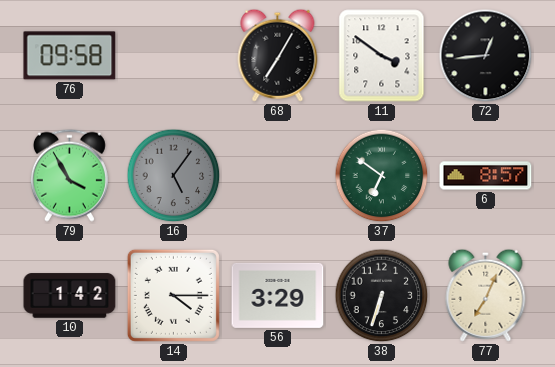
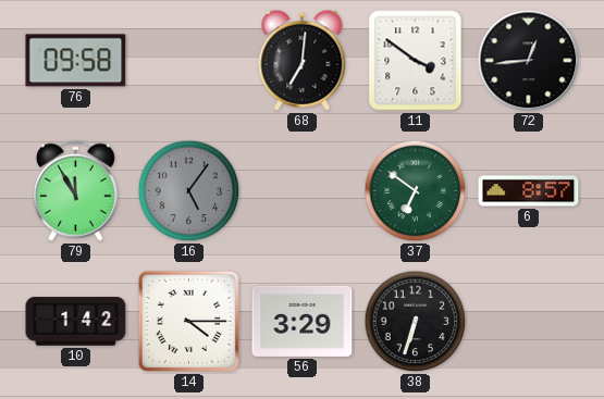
68: 7:05 -> 7:01
79: 3:55 -> 11:55
77: 7:04 -> none
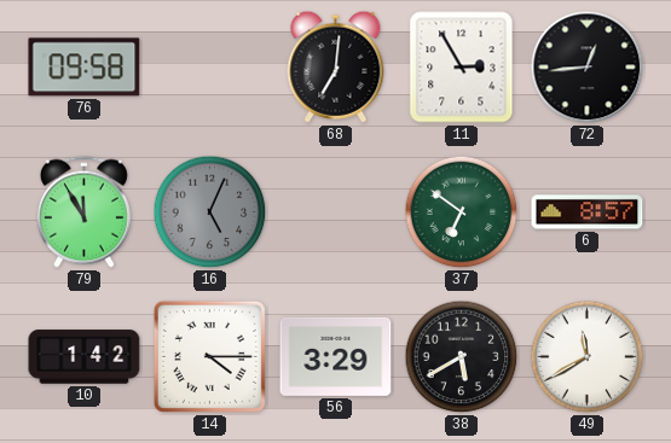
11: 3:51 -> 2:55
16: 5:06 -> 5:04
38: 6:33 -> 5:40
49: none -> 11:40
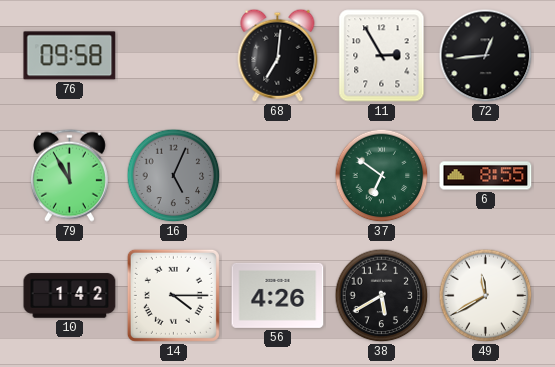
6: 8:57 -> 8:55
56: 3:29 -> 4:26
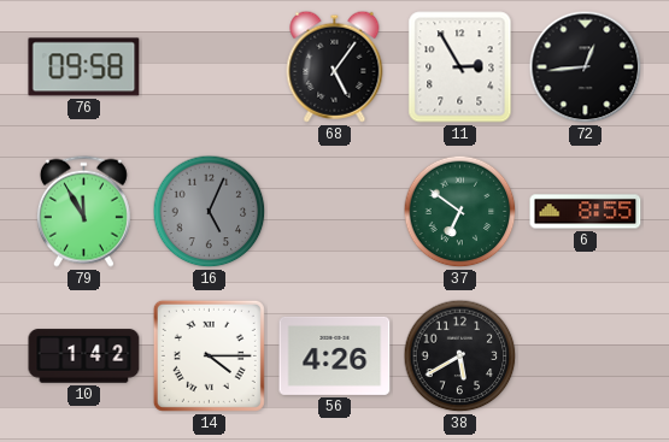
68: 7:01 -> 5:06
49: 11:40 -> none
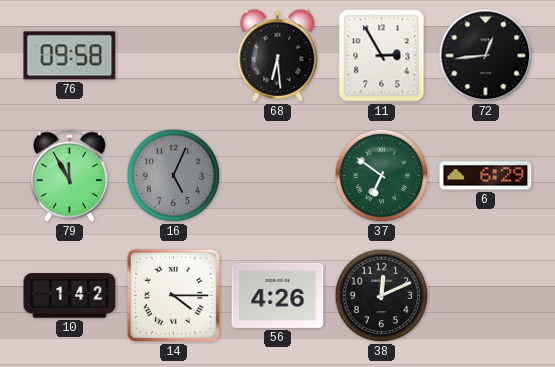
68: 5:06 -> 6:29
6: 8:55 -> 6:29
38: 5:40 -> 12:11
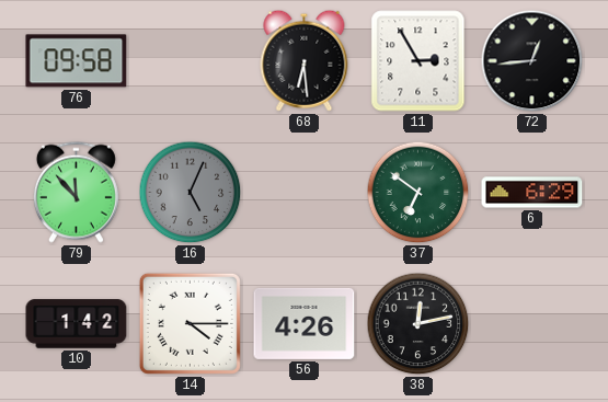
79: 11:55 -> 11:53
38: 12:11 -> 12:13
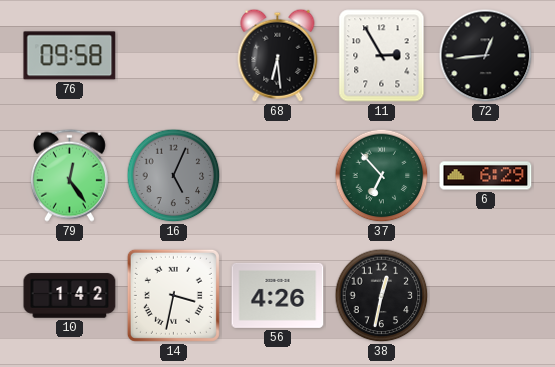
79: 11:53 -> 12:24
37: 6:51 -> 6:53
14: 4:15 -> 3:32
38: 12:13 -> 12:32
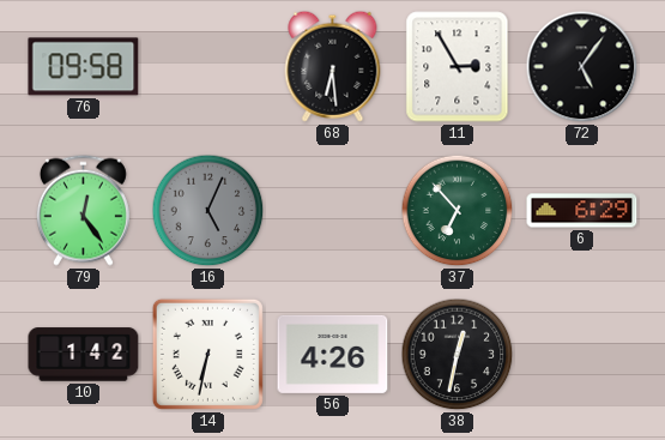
72: 12:44 -> 5:06
14: 3:32 -> 6:32
